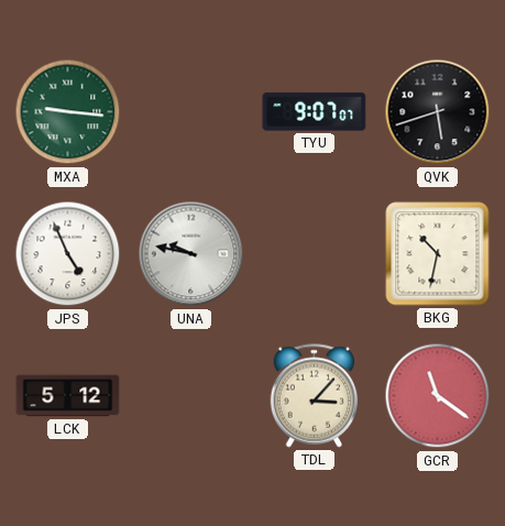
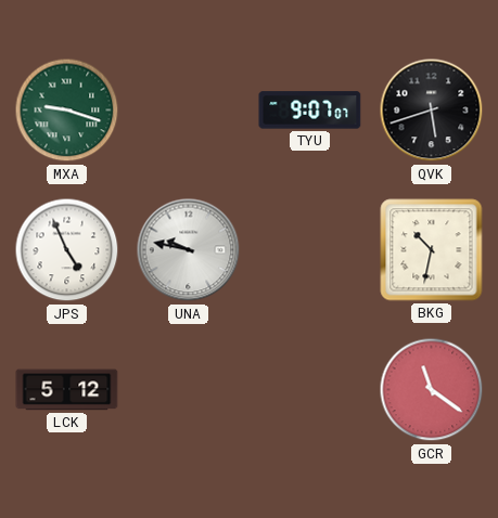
MXA: 9:16 -> 9:18
TDL: 3:07 -> none
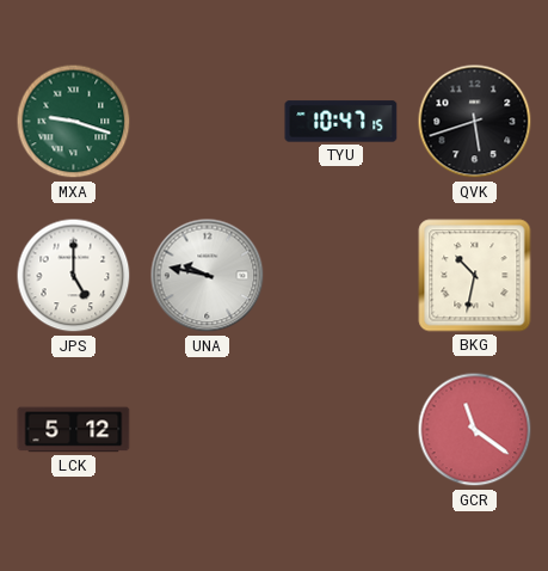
TYU: 9:07 -> 10:47
JPS: 4:56 -> 5:00
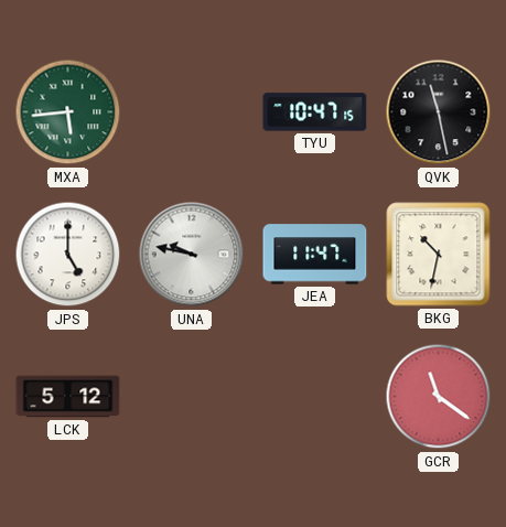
MXA: 9:18 -> 5:44
QVK: 5:42 -> 11:28
JEA: none -> 11:47
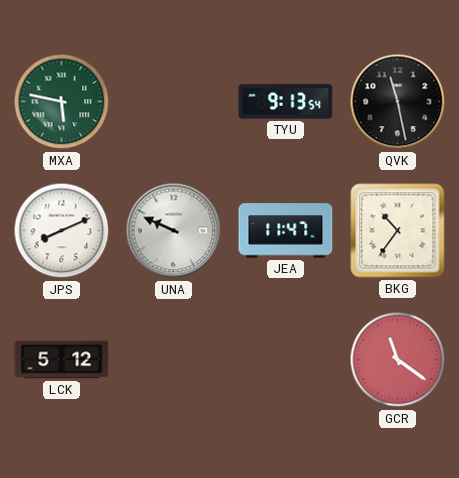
MXA: 5:44 -> 5:47
TYU: 10:47 -> 9:13
JPS: 5:00 -> 8:11
UNA: 9:47 -> 9:49
BKG: 10:32 -> 10:36
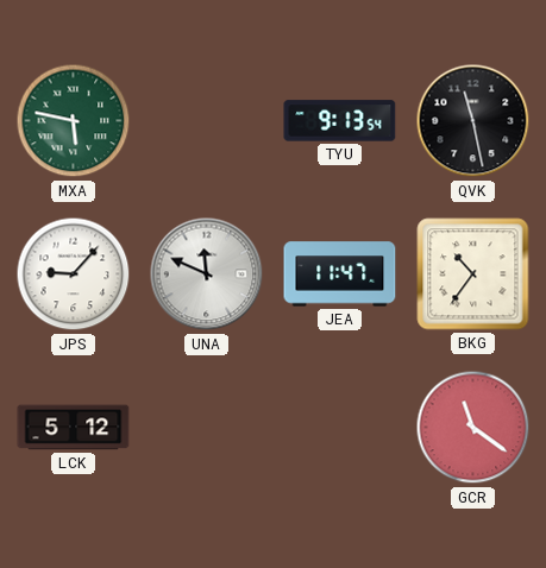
JPS: 8:11 -> 9:07
UNA: 9:49 -> 11:49
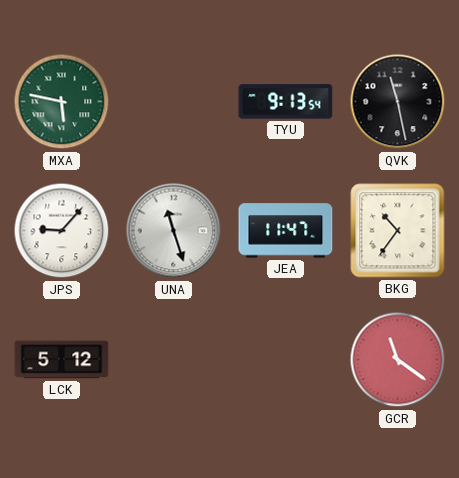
UNA: 11:49 -> 11:27
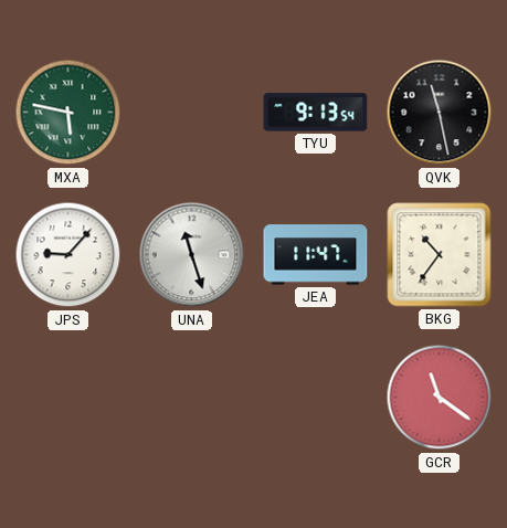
LCK: 5:12 -> none
